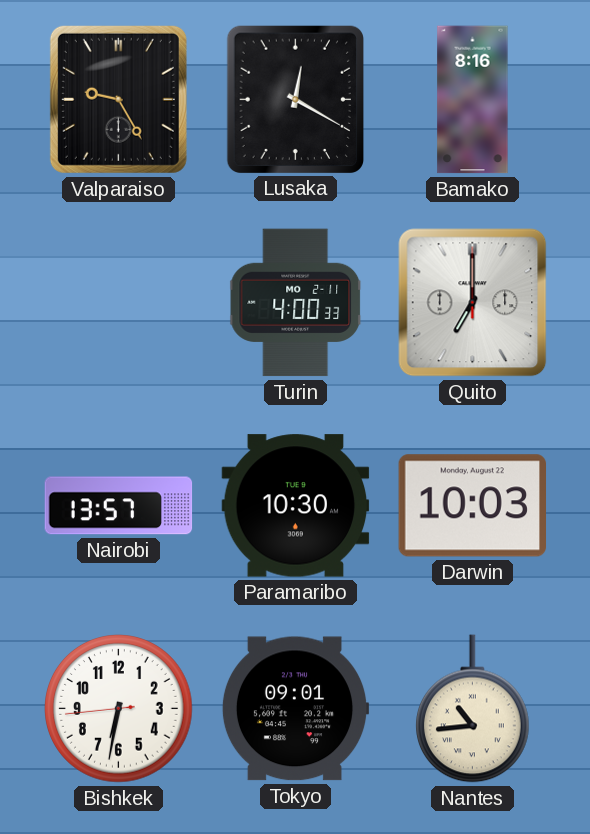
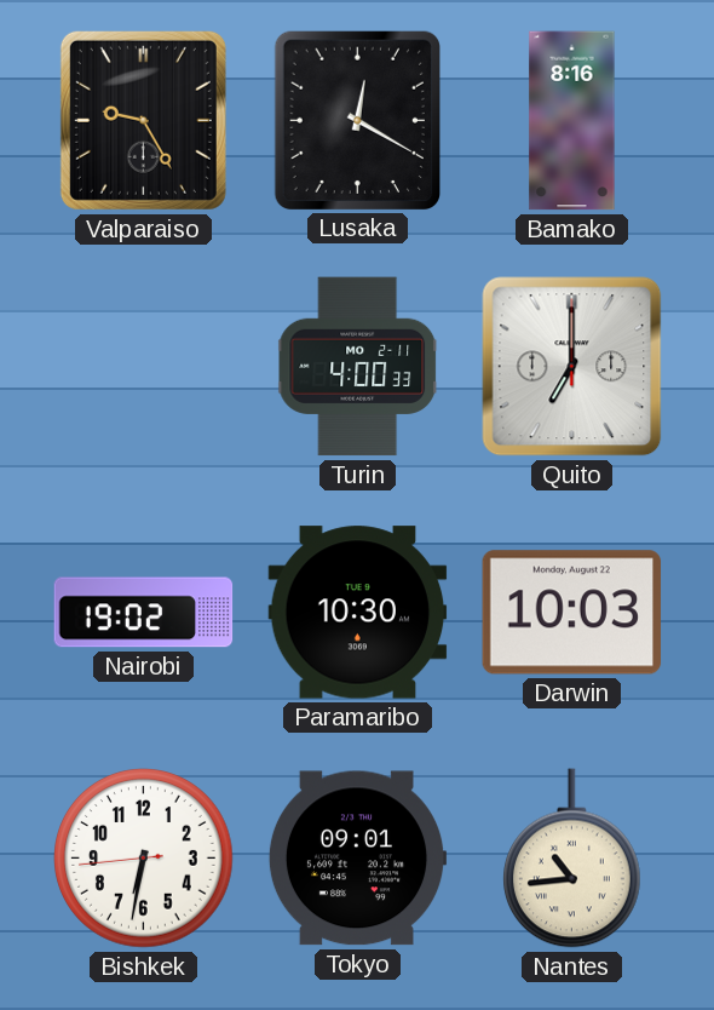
Nairobi: 13:57 -> 19:02
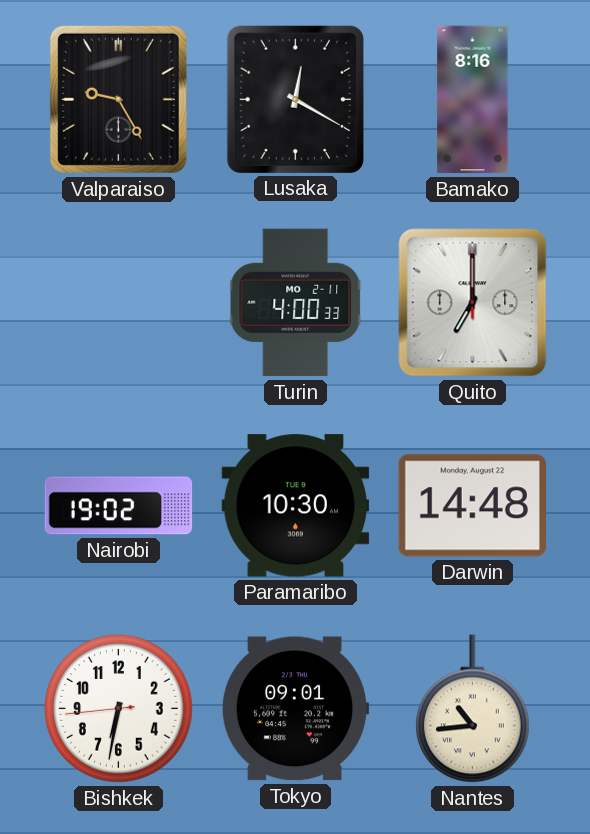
Darwin: 10:03 -> 14:48
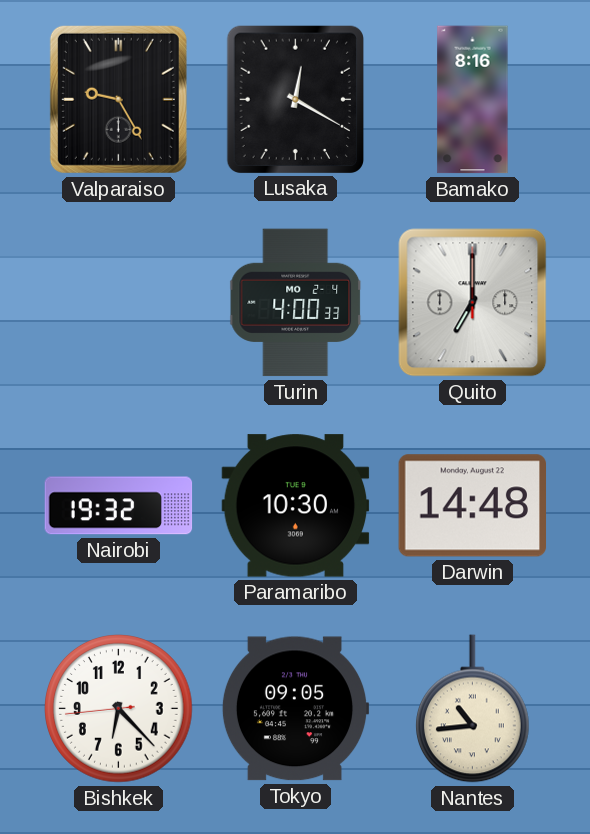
Turin date: MO 2-11 -> MO 2-4
Nairobi: 19:02 -> 19:32
Bishkek: 6:31 -> 6:22
Tokyo: 09:01 -> 09:05
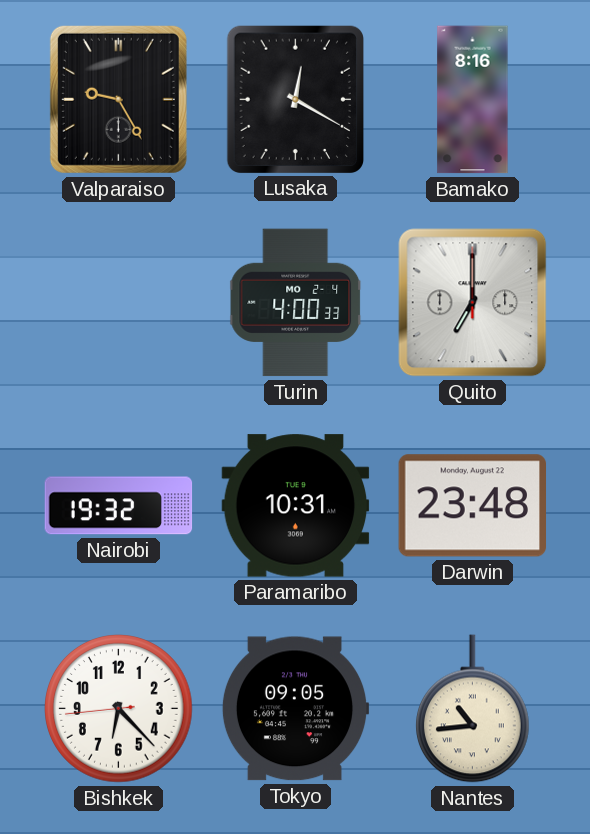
Paramaribo: 10:30 -> 10:31
Darwin: 14:48 -> 23:48
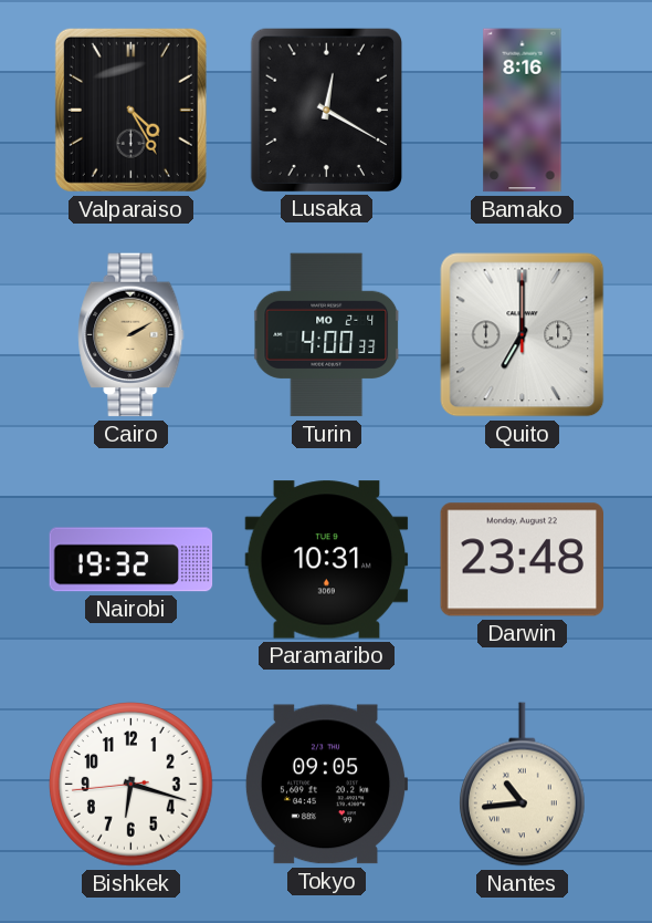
Valparaiso: 9:25 -> 4:25
Cairo: none -> 2:10
Bishkek: 6:22 -> 6:17
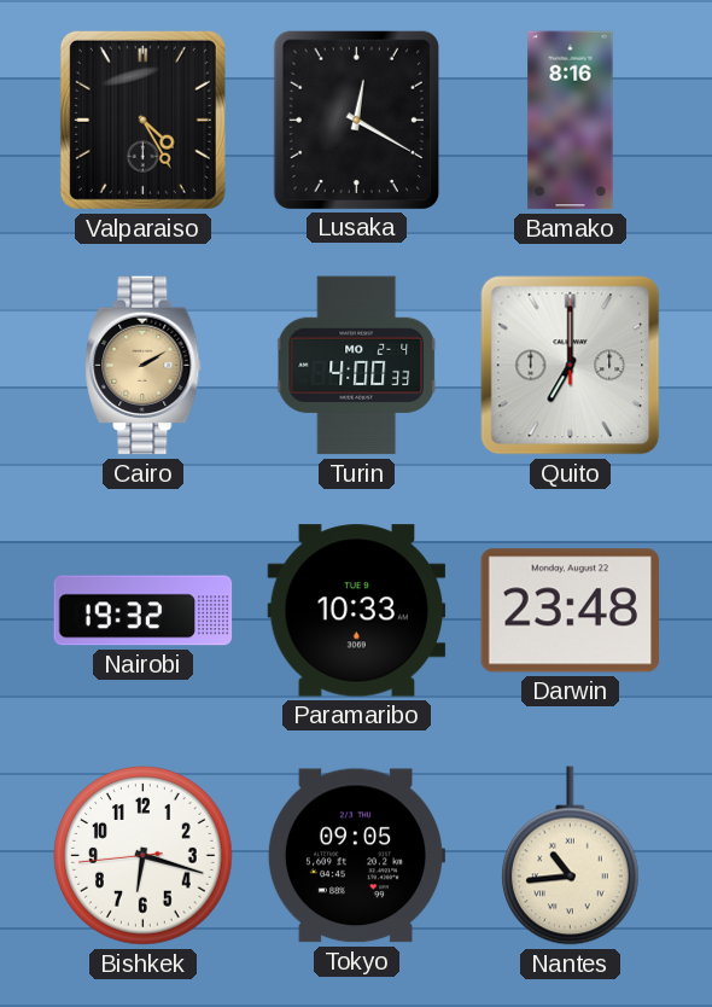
Paramaribo: 10:31 -> 10:33
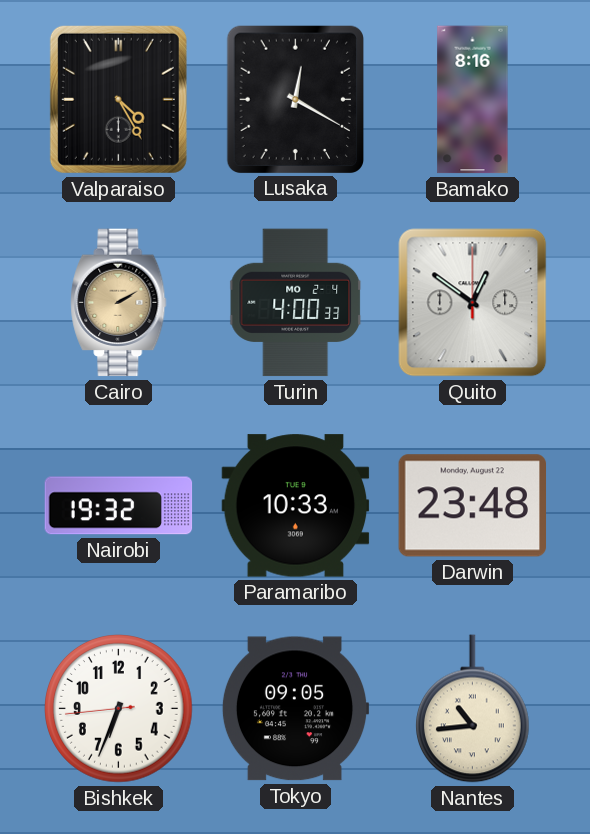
Quito: 7:00 -> 12:51
Bishkek: 6:17 -> 6:33
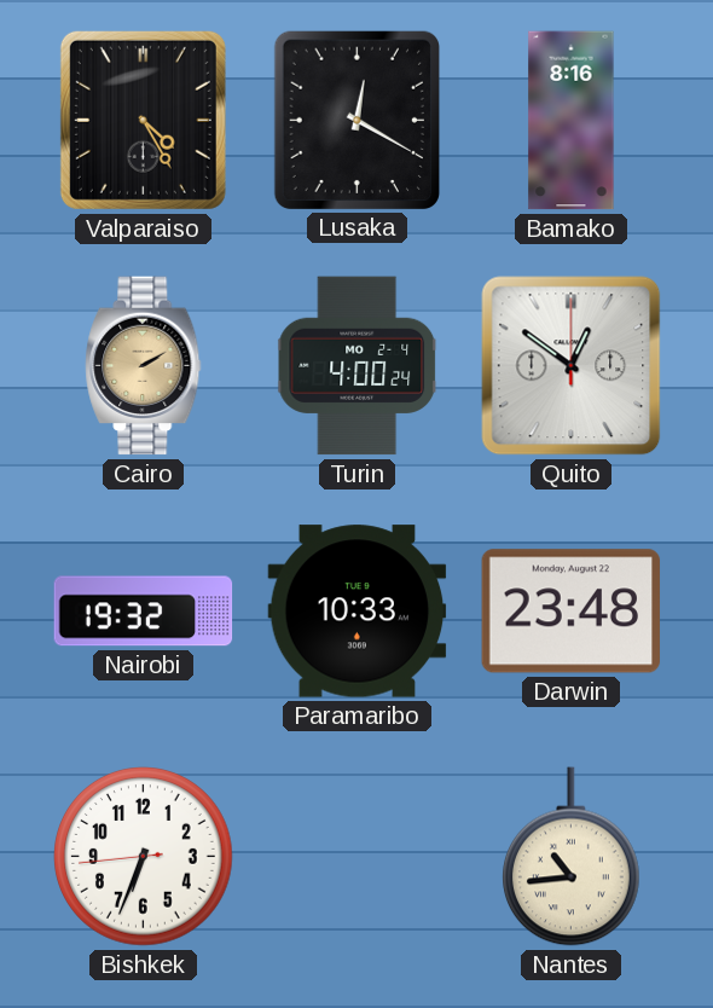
Turin: 4:00:33 -> 4:00:24
Tokyo: 09:05 -> none
